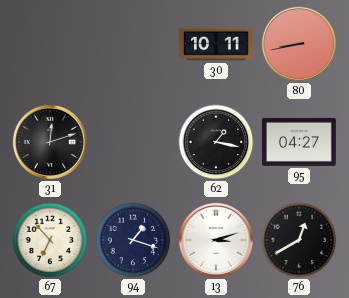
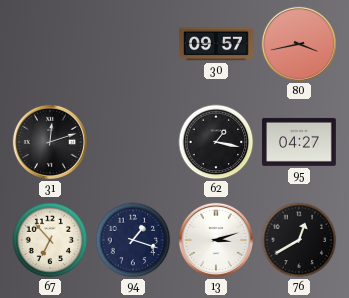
30: 10:11 -> 09:57
80: 8:43 -> 3:43
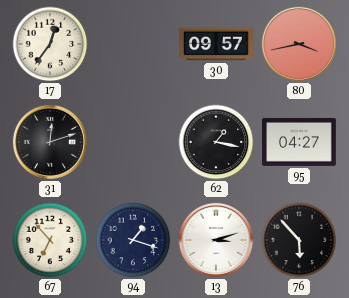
17: none -> 12:36
76: 12:40 -> 5:53
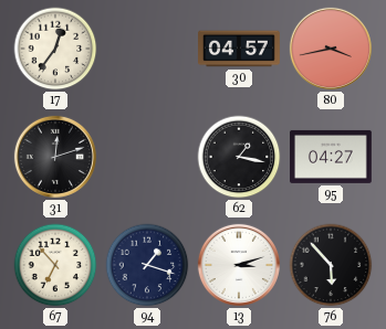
30: 09:57 -> 04:57
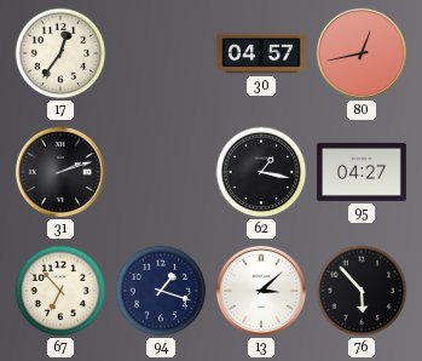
80: 3:43 -> 12:43
31: 12:12 -> 2:12
13: 3:12 -> 3:08
